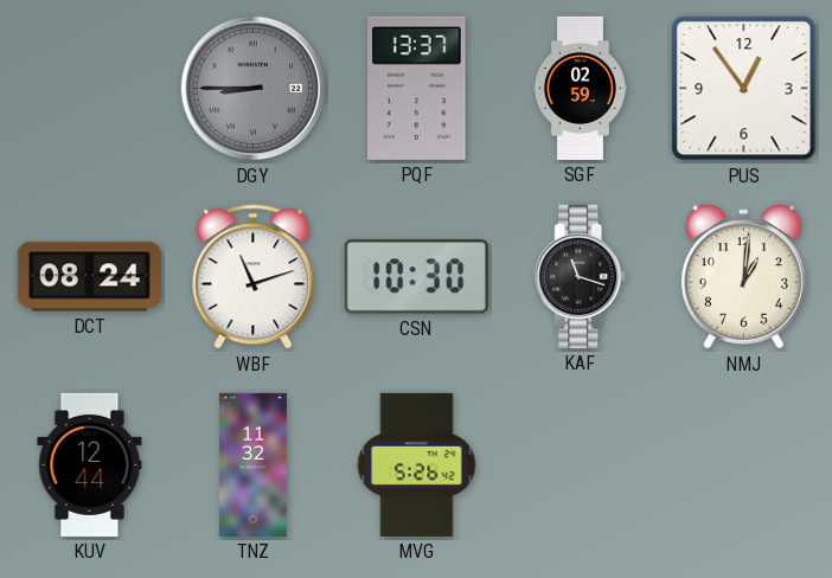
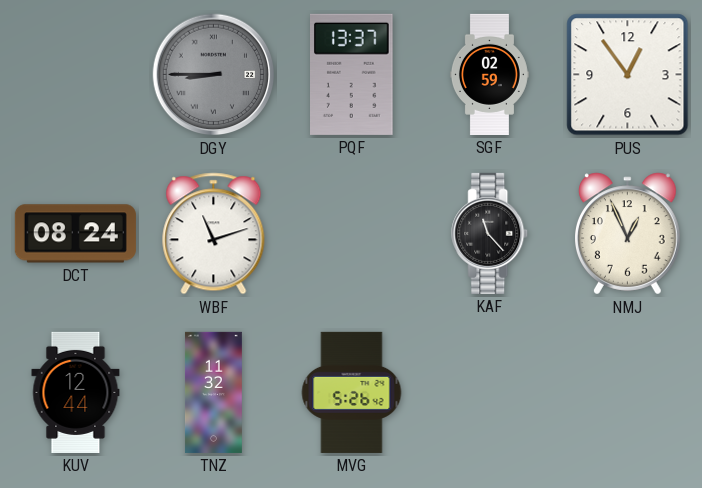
CSN: 10:30 -> none
KAF: 11:18 -> 11:23
NMJ: 1:01 -> 12:56
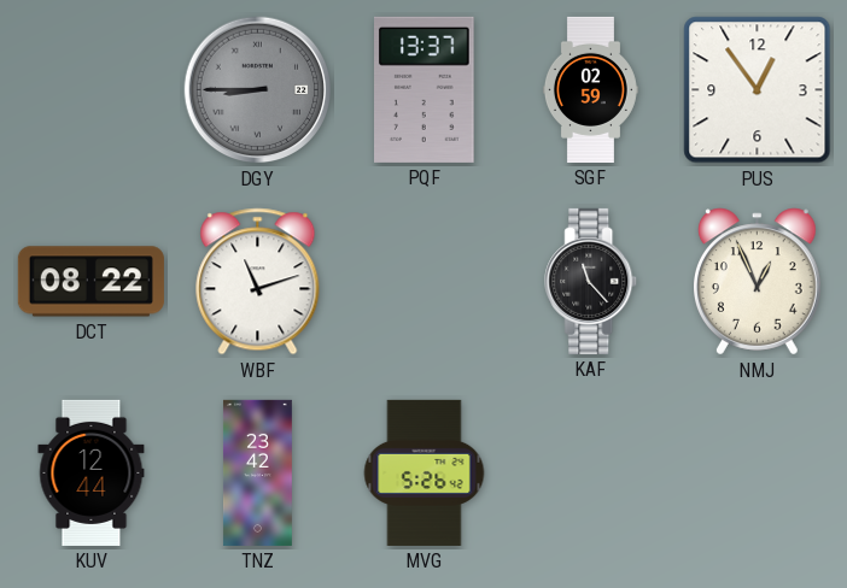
DCT: 08:24 -> 08:22
TNZ: 11:32 -> 23:42
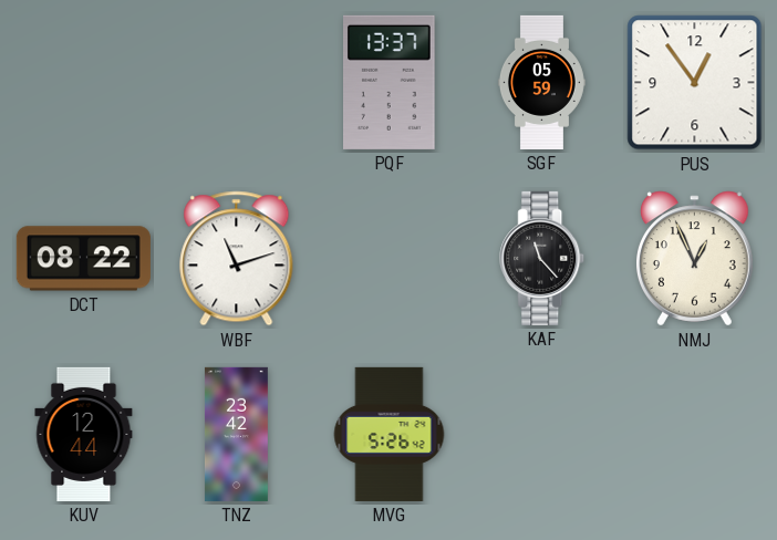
DGY: 8:45 -> none
SGF: 02:59 -> 05:59
